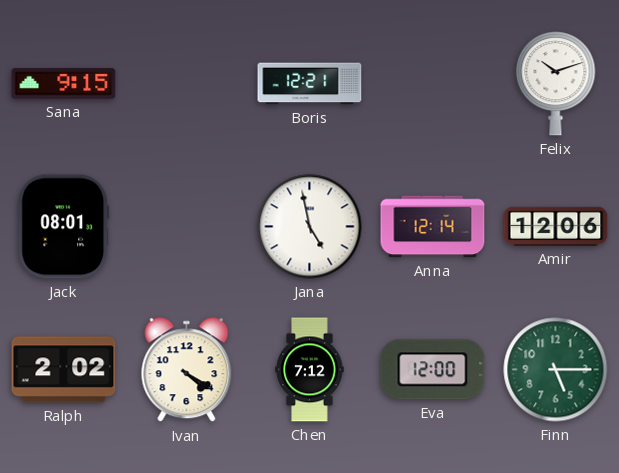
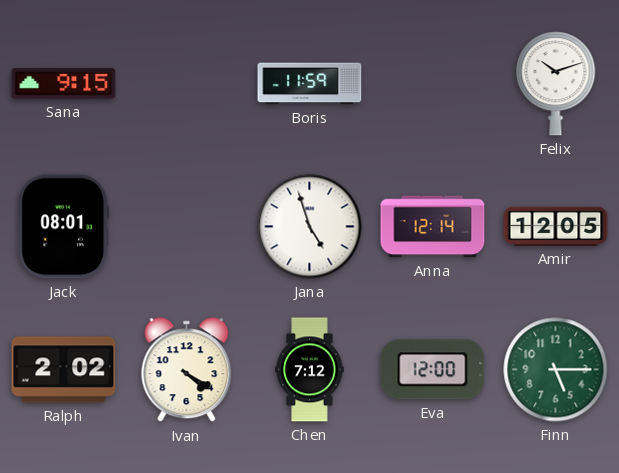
Boris: 12:21 -> 11:59
Jana: 4:58 -> 4:57
Amir: 12:06 -> 12:05
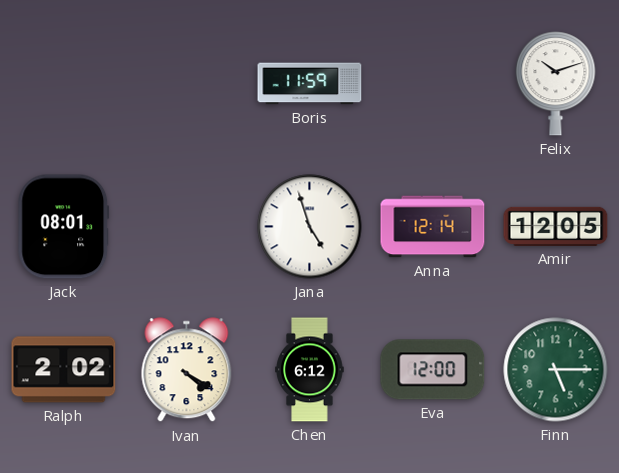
Sana: 9:15 -> none
Chen: 7:12 -> 6:12
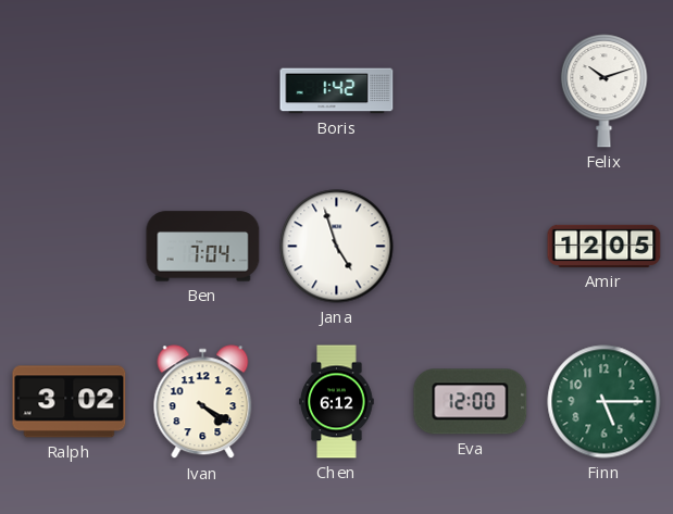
Boris: 11:59 -> 1:42
Jack: 08:01 -> none
Ben: none -> 7:04
Anna: 12:14 -> none
Ralph: 2:02 -> 3:02
